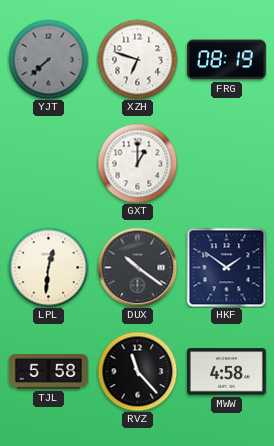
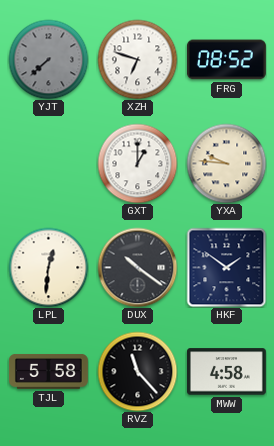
FRG: 08:19 -> 08:52
YXA: none -> 9:46
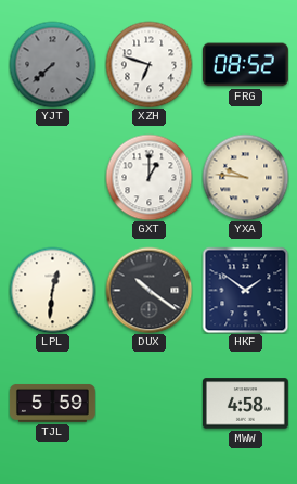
TJL: 5:58 -> 5:59
RVZ: 11:23 -> none
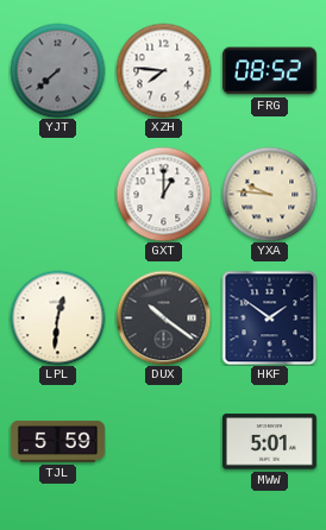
XZH: 6:48 -> 7:46
MWW: 4:58 -> 5:01
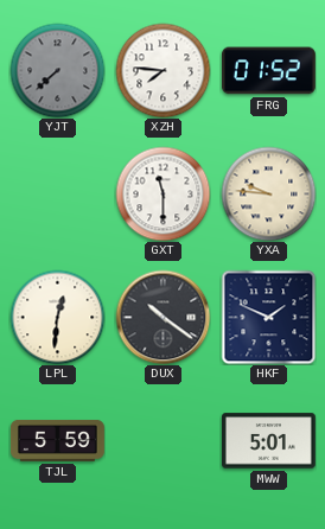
FRG: 08:52 -> 01:52
GXT: 1:00 -> 11:30
HKF: 1:51 -> 1:49
